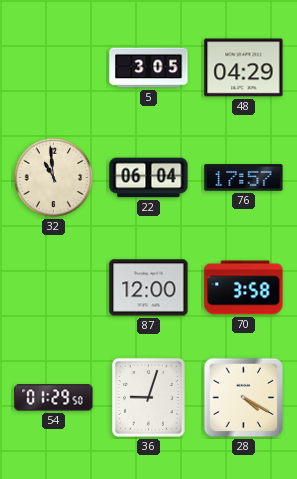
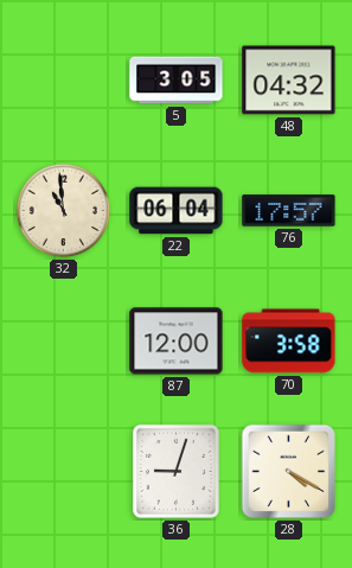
48: 04:29 -> 04:32
54: 01:29 -> none
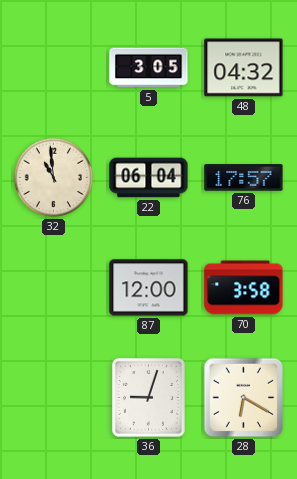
28: 4:20 -> 6:20
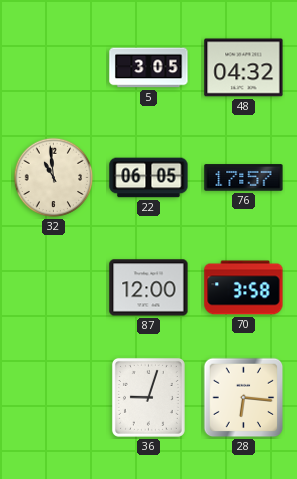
22: 06:04 -> 06:05
28: 6:20 -> 6:16
